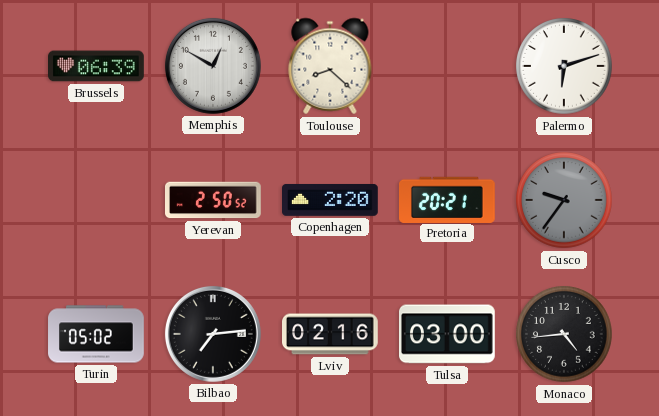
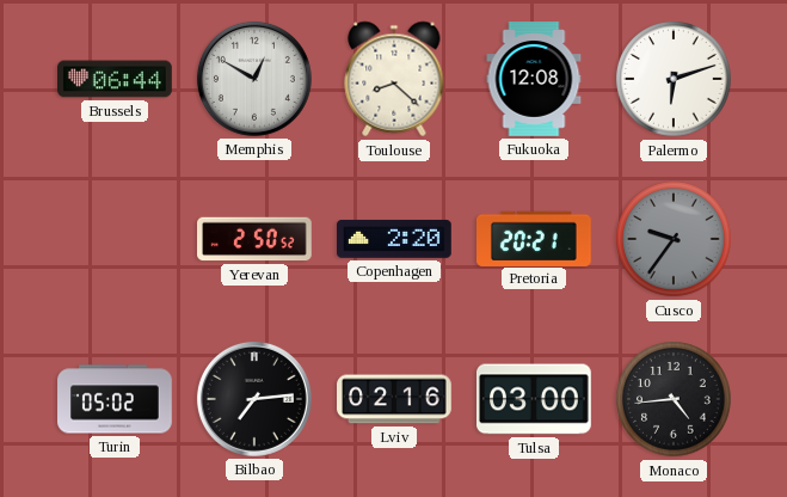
Brussels: 06:39 -> 06:44
Fukuoka: none -> 12:08
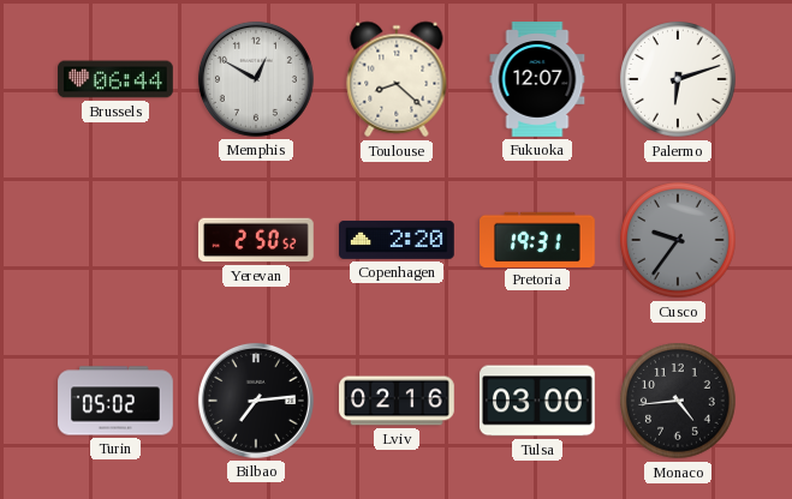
Fukuoka: 12:08 -> 12:07
Pretoria: 20:21 -> 19:31
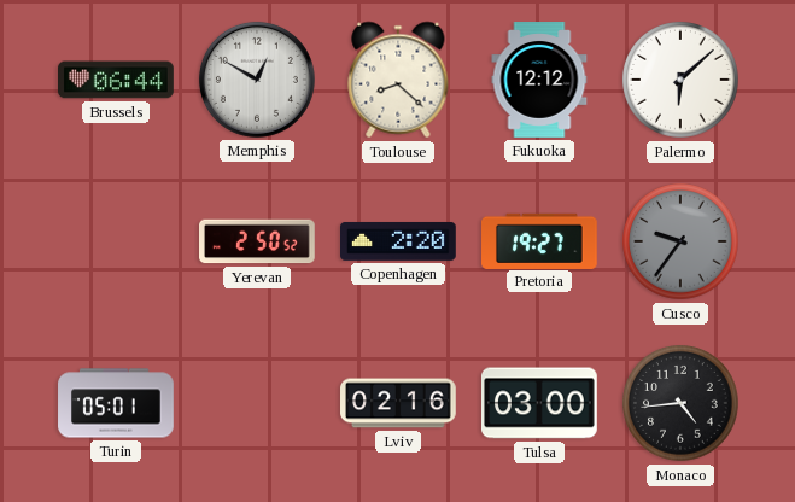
Fukuoka: 12:07 -> 12:12
Palermo: 6:12 -> 6:08
Pretoria: 19:31 -> 19:27
Turin: 05:02 -> 05:01
Bilbao: 7:14 -> none
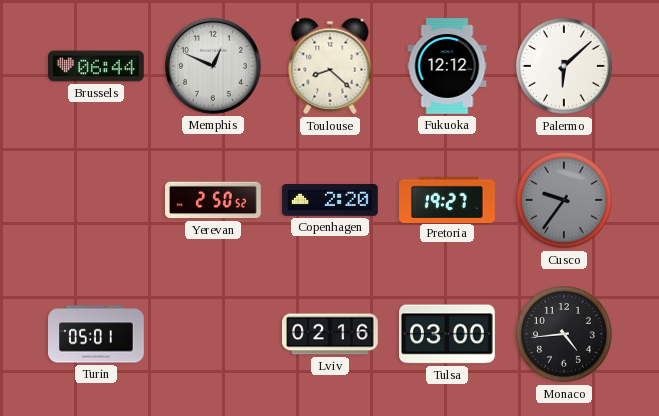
Memphis: 12:50 -> 12:49
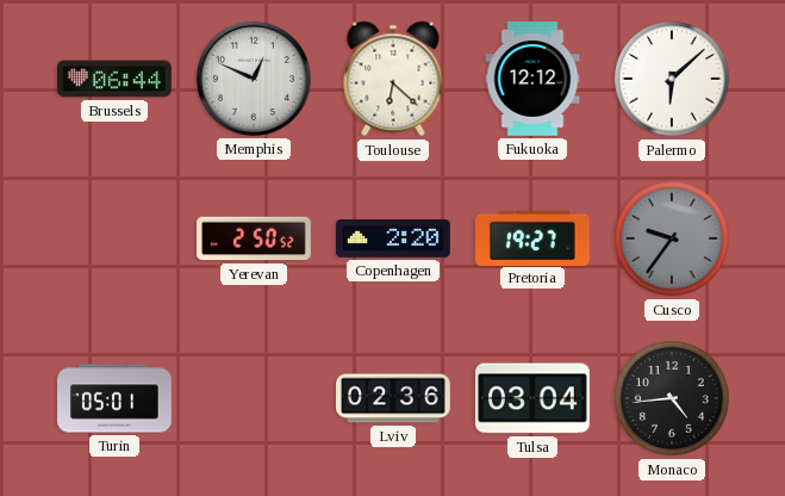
Toulouse: 8:22 -> 6:22
Lviv: 02:16 -> 02:36
Tulsa: 03:00 -> 03:04
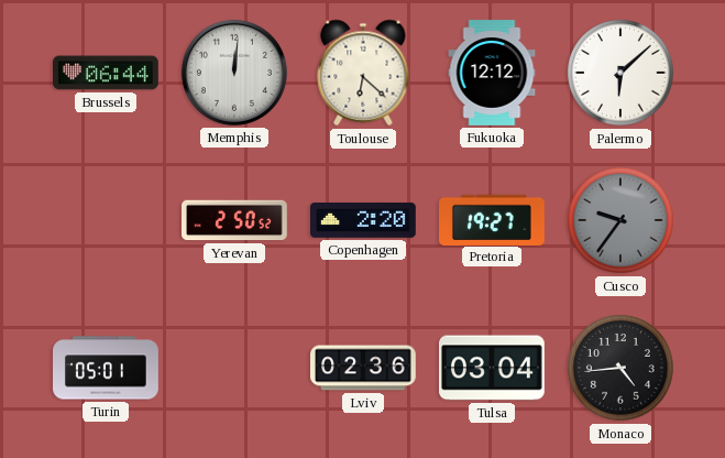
Memphis: 12:49 -> 12:01
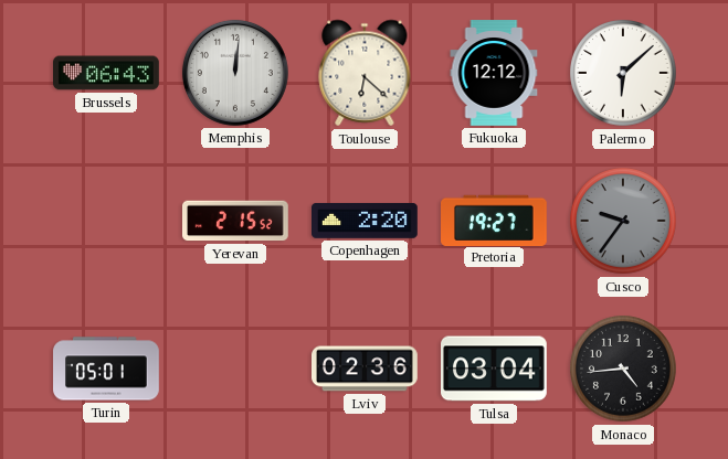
Brussels: 06:44 -> 06:43
Yerevan: 2:50 -> 2:15
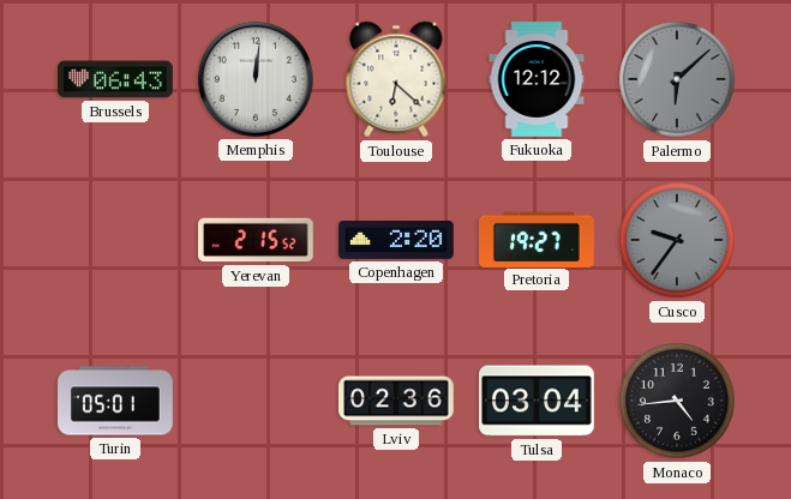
Palermo dial: white -> grey
